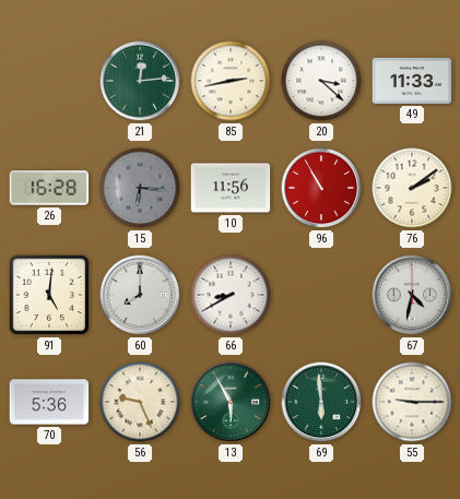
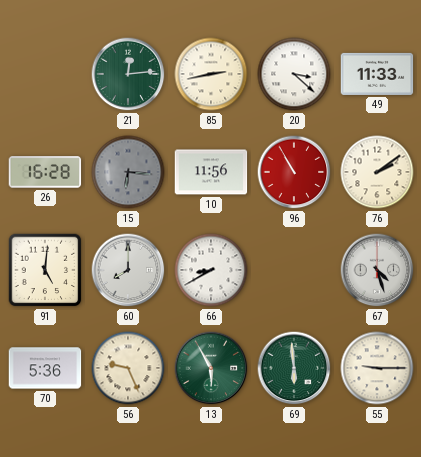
67: 4:32 -> 4:27
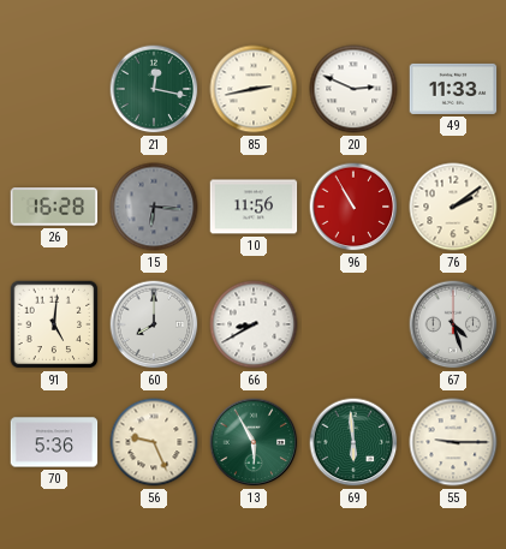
21: 12:14 -> 12:17
20: 3:22 -> 2:49
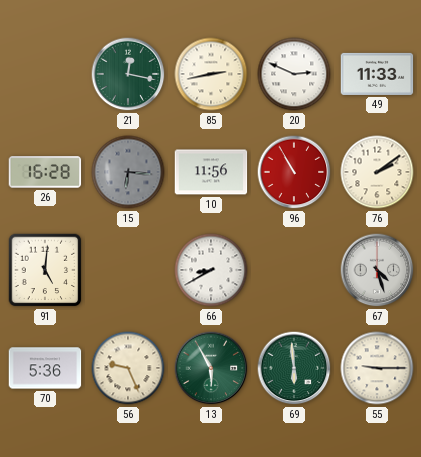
60: 8:00 -> none
